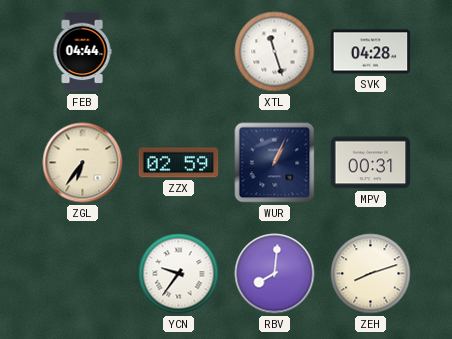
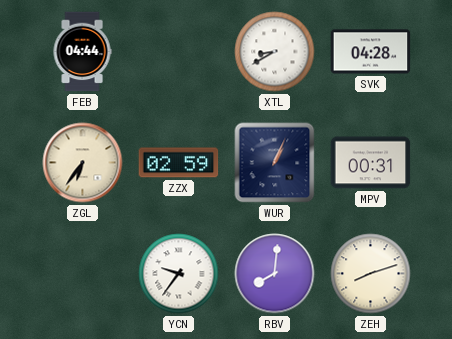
XTL: 11:27 -> 8:40
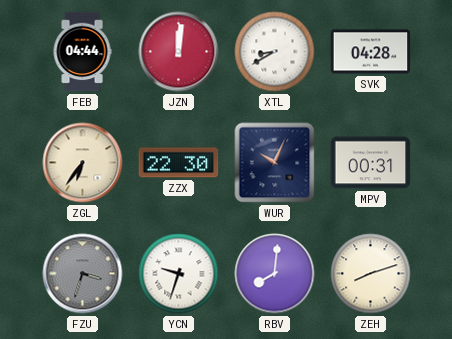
JZN: none -> 12:01
ZZX: 02:59 -> 22:30
WUR: 1:04 -> 10:04
FZU: none -> 3:33
YCN: 9:36 -> 9:33
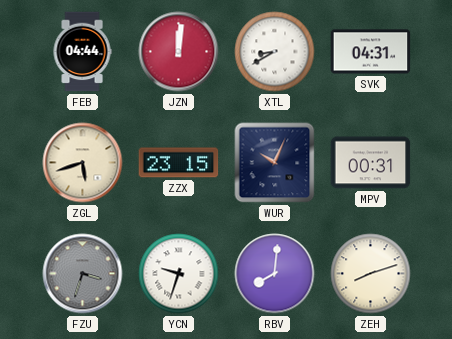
SVK: 04:28 -> 04:31
ZGL: 6:36 -> 5:42
ZZX: 22:30 -> 23:15
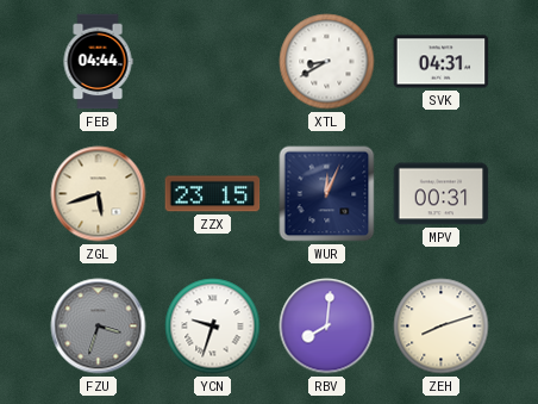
JZN: 12:01 -> none
WUR: 10:04 -> 12:04
